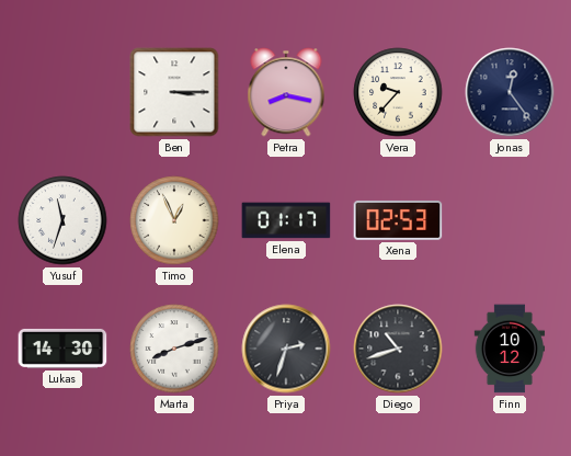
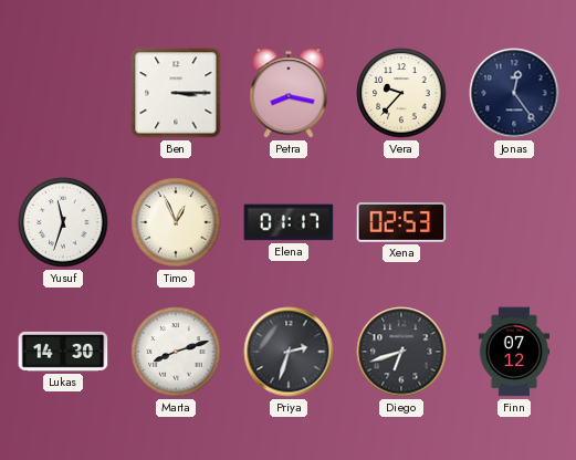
Diego: 10:42 -> 6:42
Finn: 10:12 -> 07:12
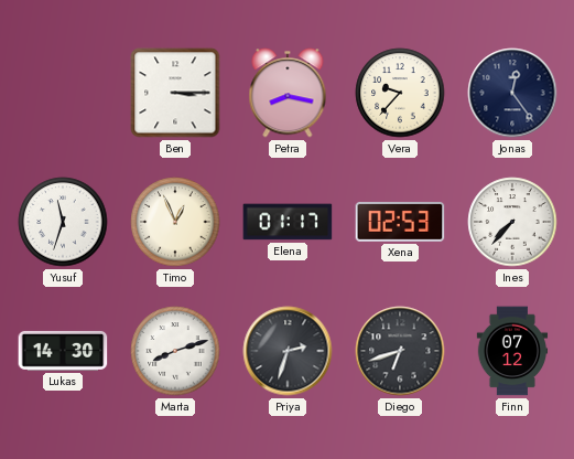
Ines: none -> 7:37
